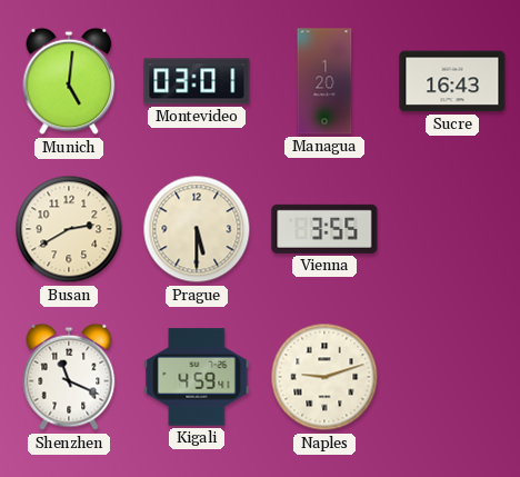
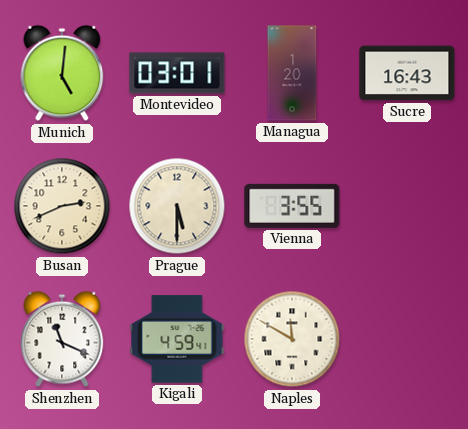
Busan: 2:40 -> 2:41
Naples: 9:12 -> 11:50
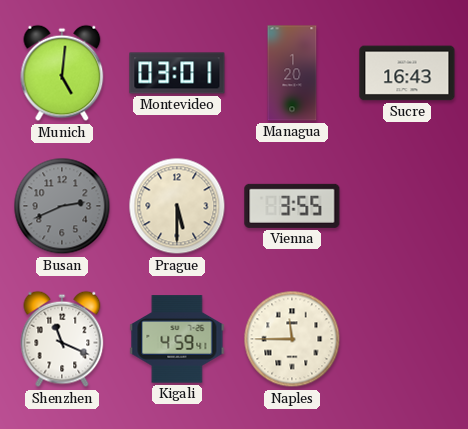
Busan dial: cream -> grey
Naples: 11:50 -> 11:45
